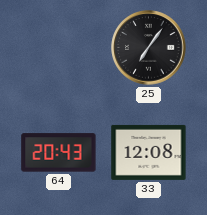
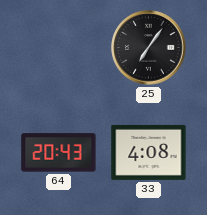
33: 12:08 -> 4:08
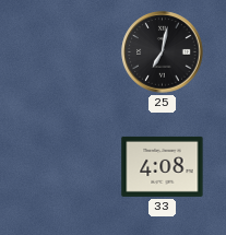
25: 7:06 -> 7:02
64: 20:43 -> none
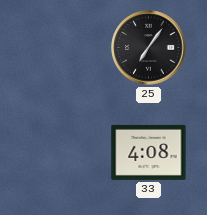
25: 7:02 -> 7:06
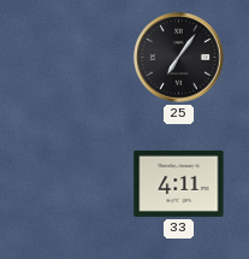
33: 4:08 -> 4:11
